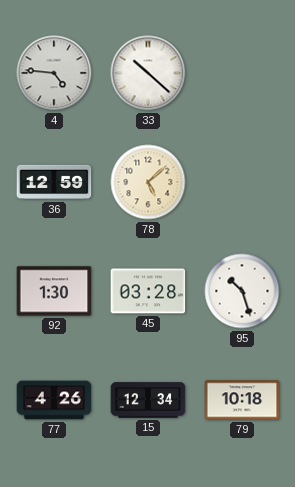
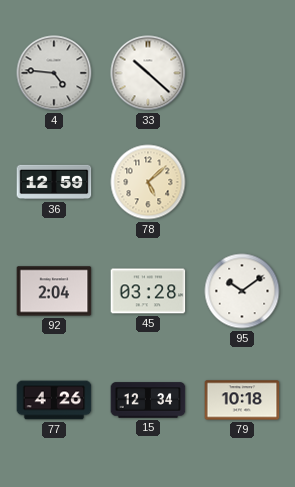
92: 1:30 -> 2:04
95: 10:27 -> 10:09
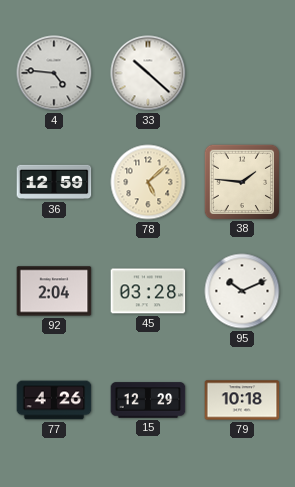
38: none -> 1:46
95: 10:09 -> 10:11
15: 12:34 -> 12:29
